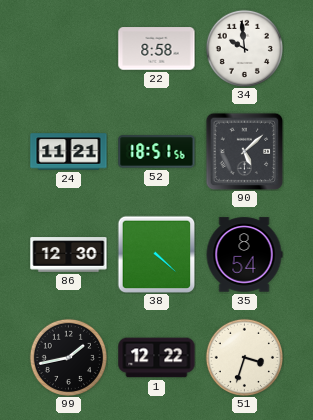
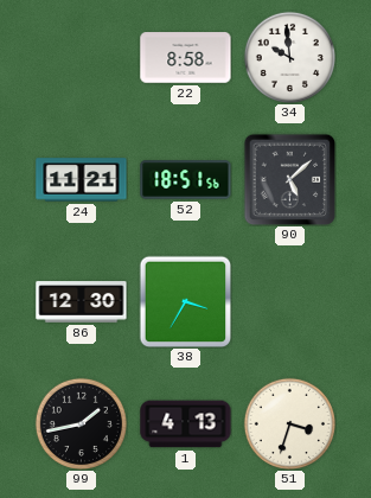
38: 4:22 -> 3:35
35: 8:54 -> none
1: 12:22 -> 4:13
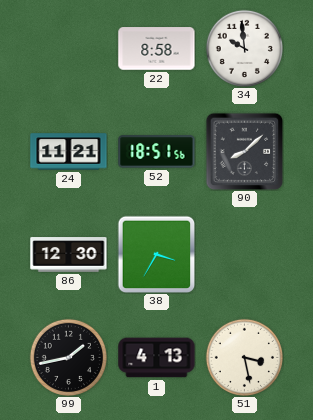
90: 5:08 -> 8:08
51: 3:33 -> 3:28
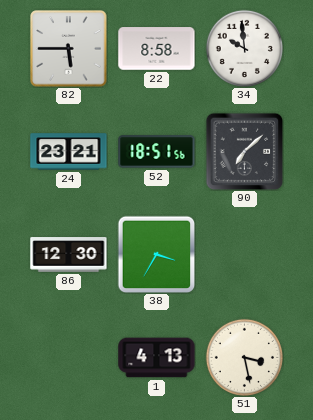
82: none -> 5:45
24: 11:21 -> 23:21
90: 8:08 -> 7:08
99: 1:43 -> none
